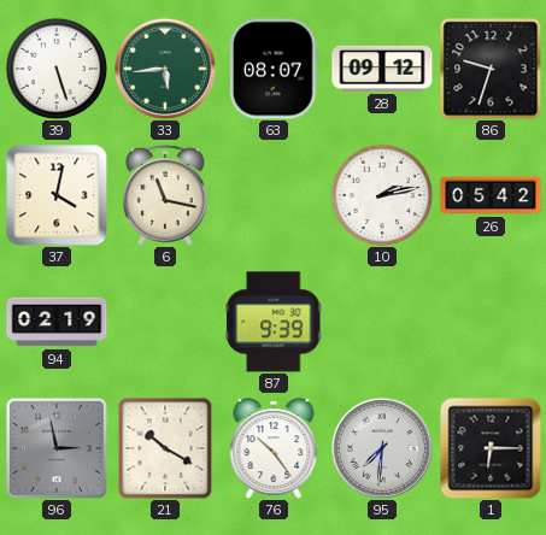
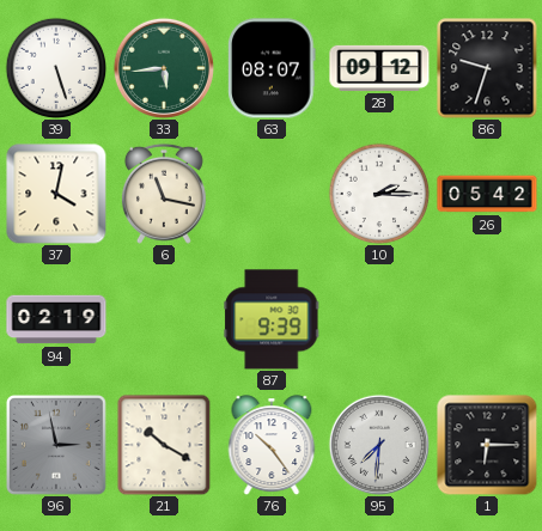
10: 2:13 -> 2:15
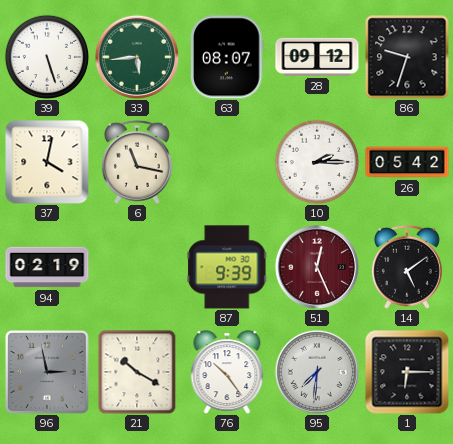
51: none -> 12:26
14: none -> 5:09
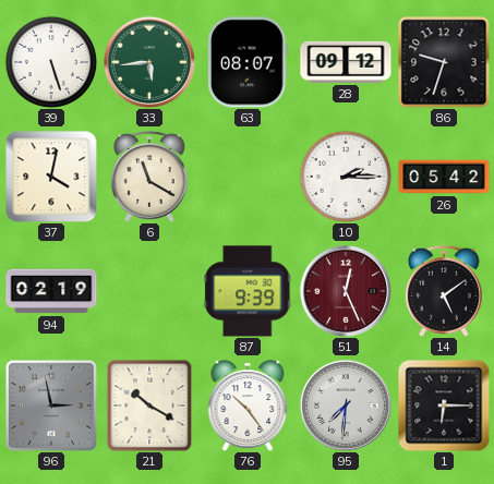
6: 11:17 -> 11:20
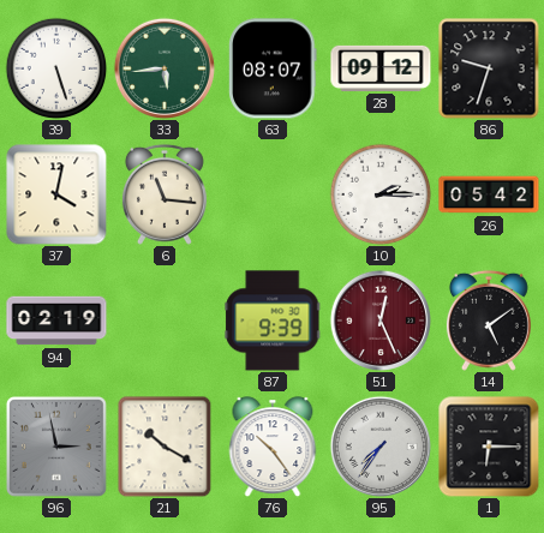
6: 11:20 -> 11:16
95: 7:31 -> 7:36
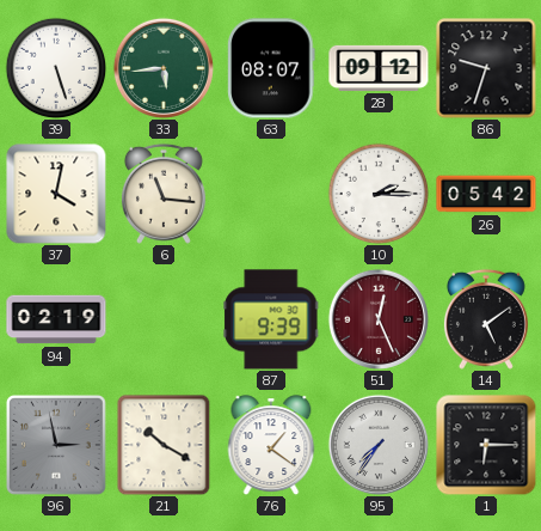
76: 10:24 -> 1:21
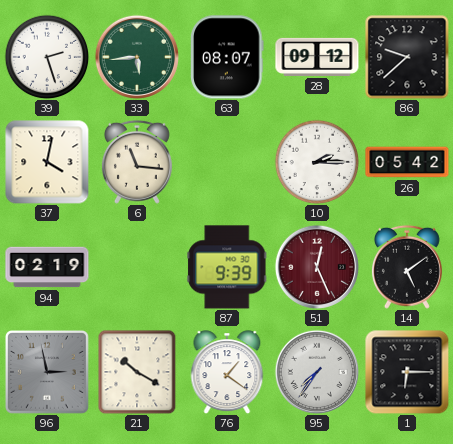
39: 5:27 -> 2:27
86: 9:33 -> 9:38
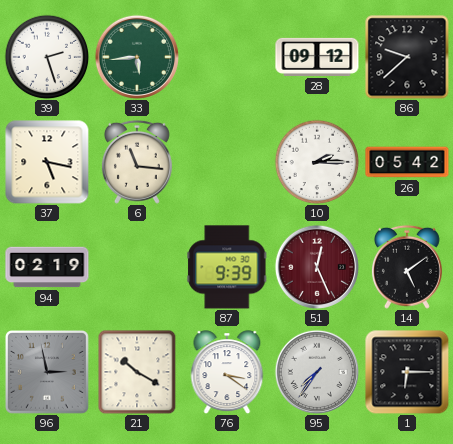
63: 08:07 -> none
37: 4:02 -> 5:17
76: 1:21 -> 3:21
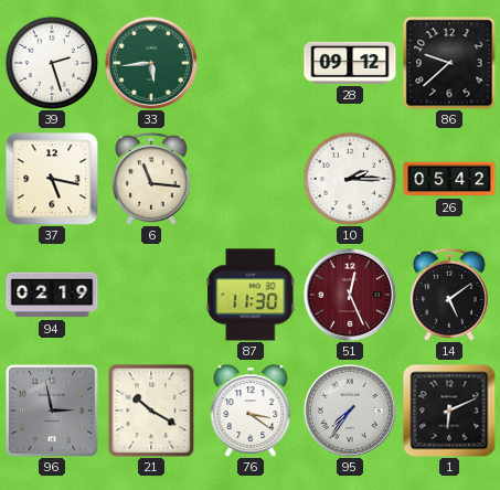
87: 9:39 -> 11:30
1: 6:15 -> 6:11
